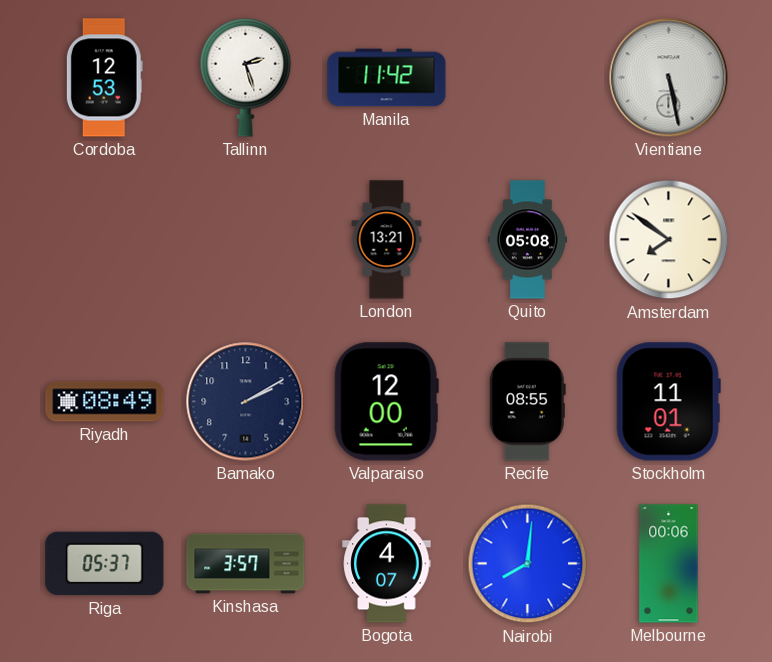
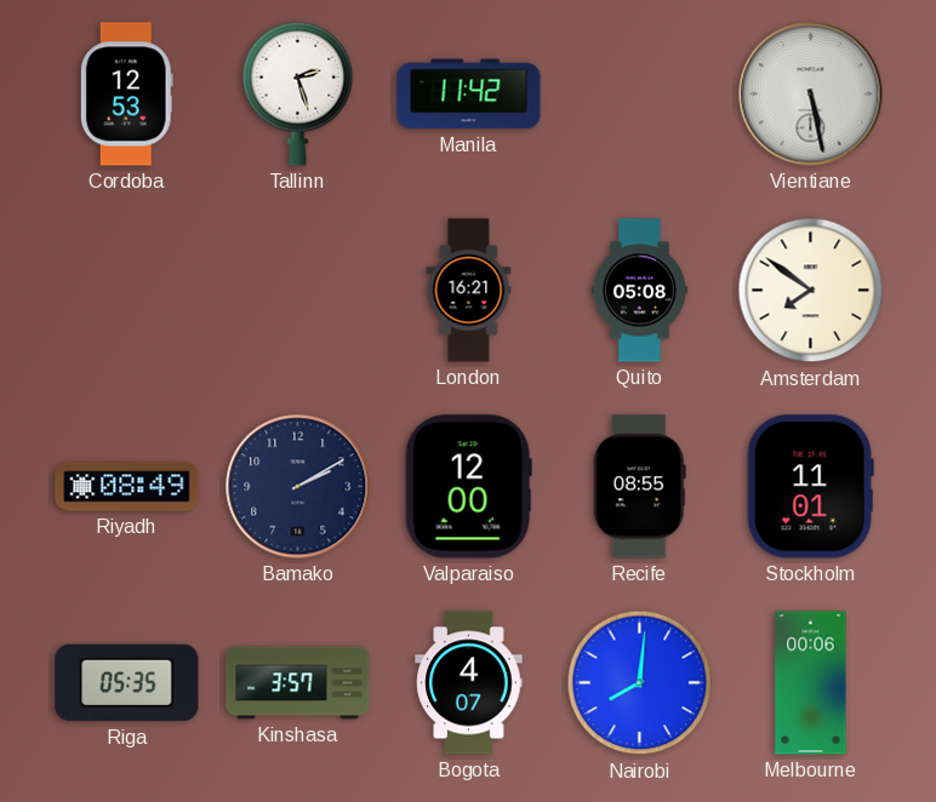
London: 13:21 -> 16:21
Riga: 05:37 -> 05:35
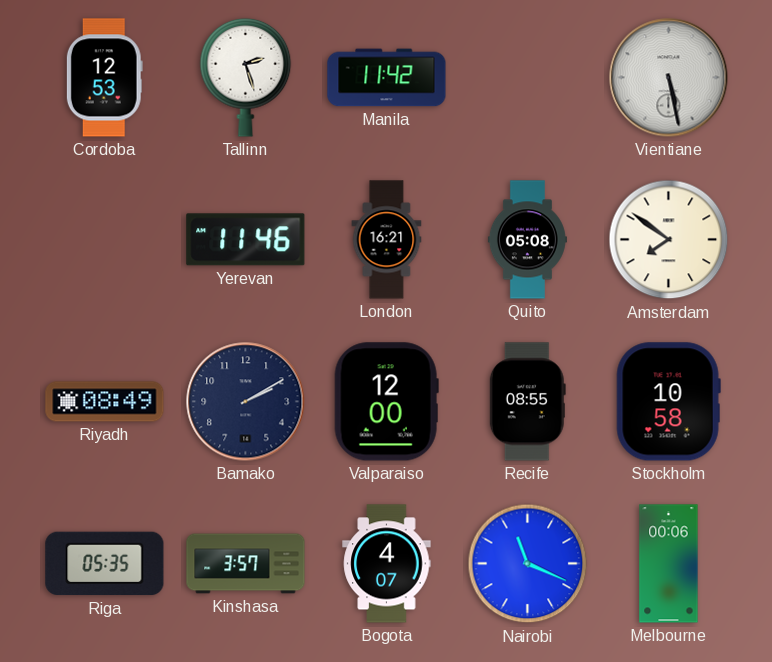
Yerevan: none -> 11:46
Stockholm: 11:01 -> 10:58
Nairobi: 8:01 -> 11:19
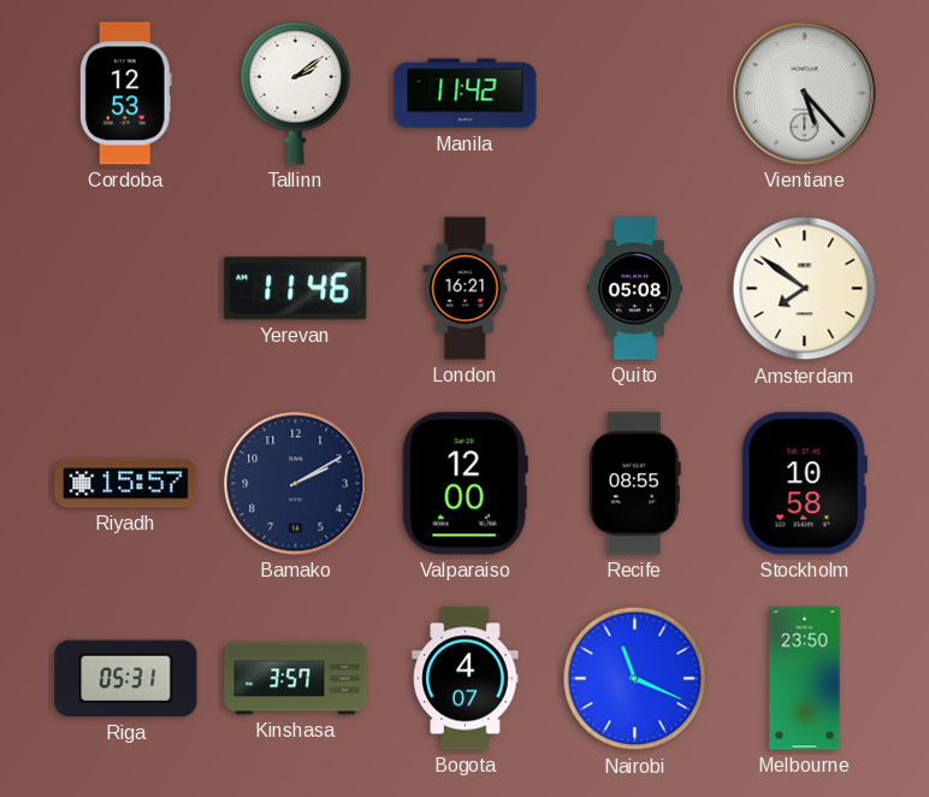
Tallinn: 2:27 -> 2:09
Vientiane: 5:28 -> 5:23
Riyadh: 08:49 -> 15:57
Riga: 05:35 -> 05:31
Melbourne: 00:06 -> 23:50
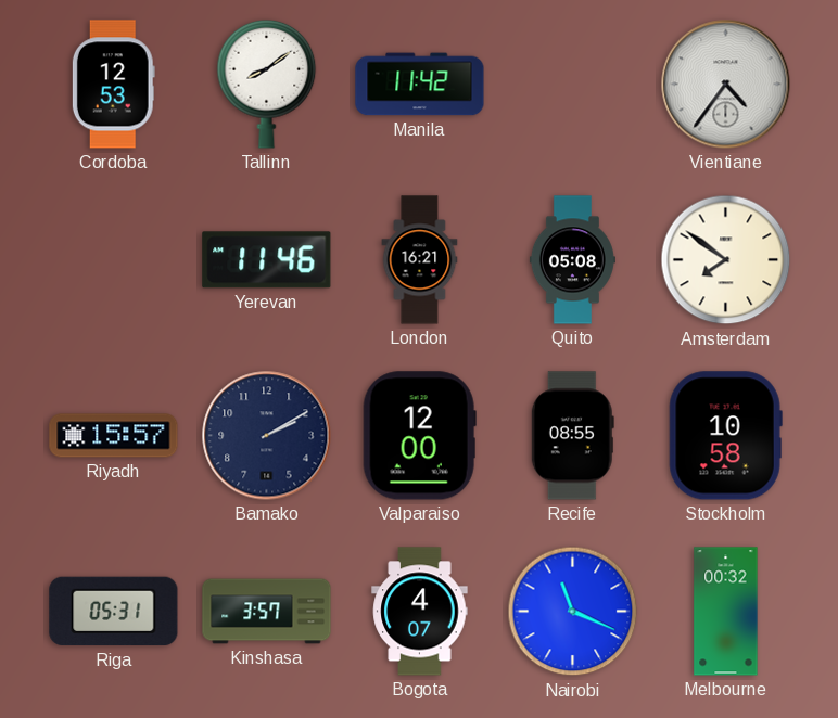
Tallinn: 2:09 -> 8:09
Vientiane: 5:23 -> 4:36
Melbourne: 23:50 -> 00:32
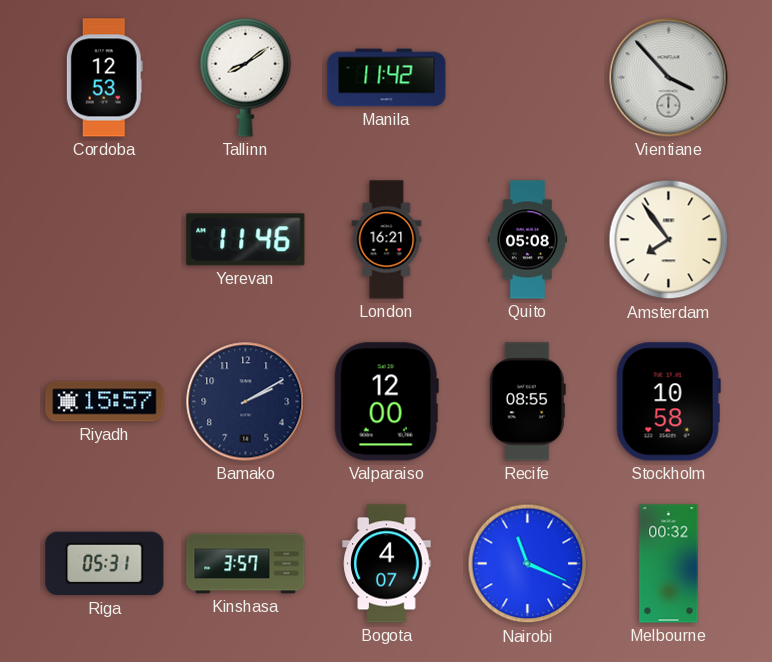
Vientiane: 4:36 -> 3:53
Amsterdam: 7:51 -> 7:54
